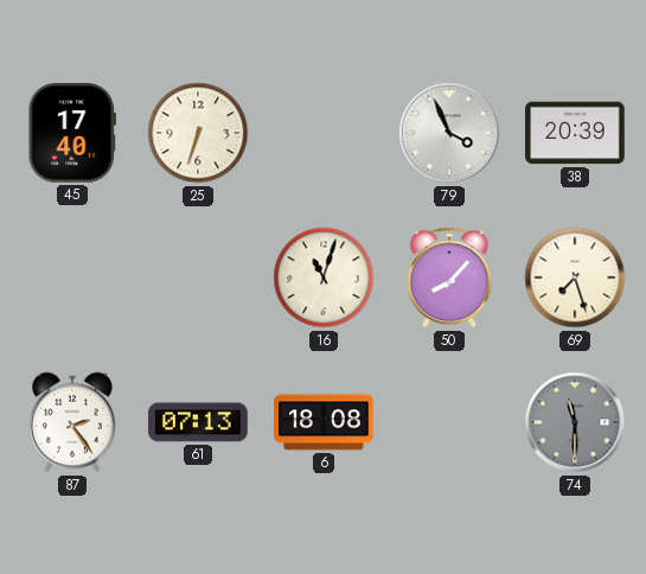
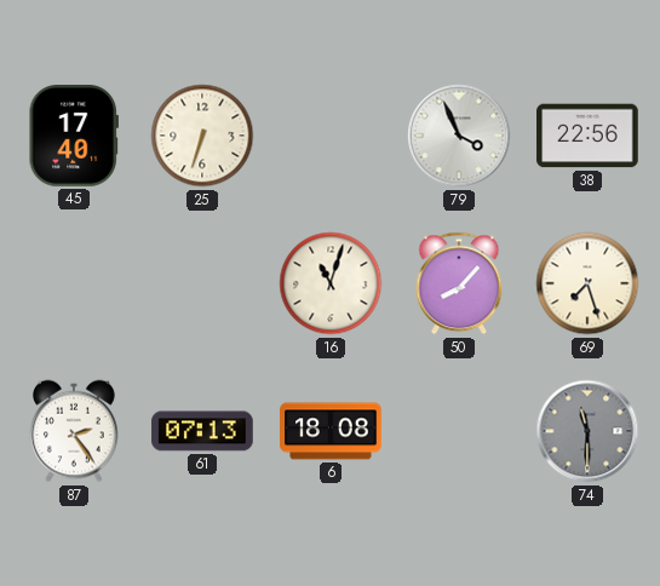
38: 20:39 -> 22:56
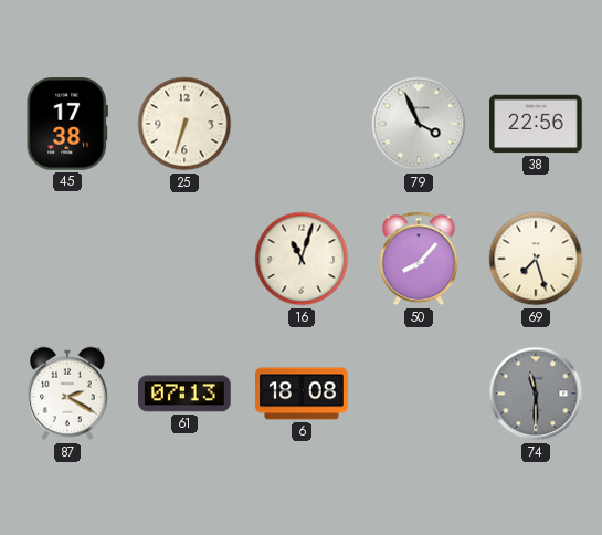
45: 17:40 -> 17:38
87: 2:24 -> 2:20
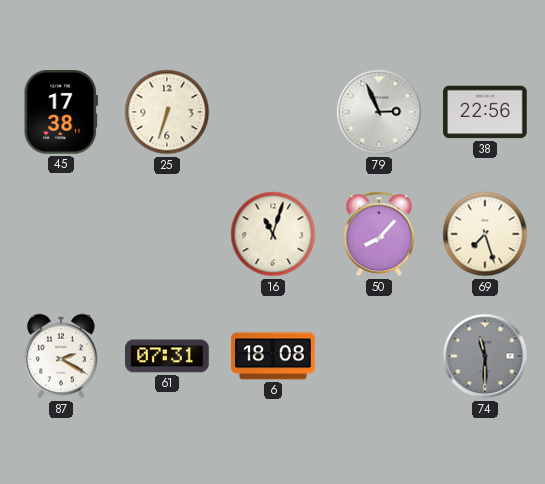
79: 3:56 -> 2:56
61: 07:13 -> 07:31
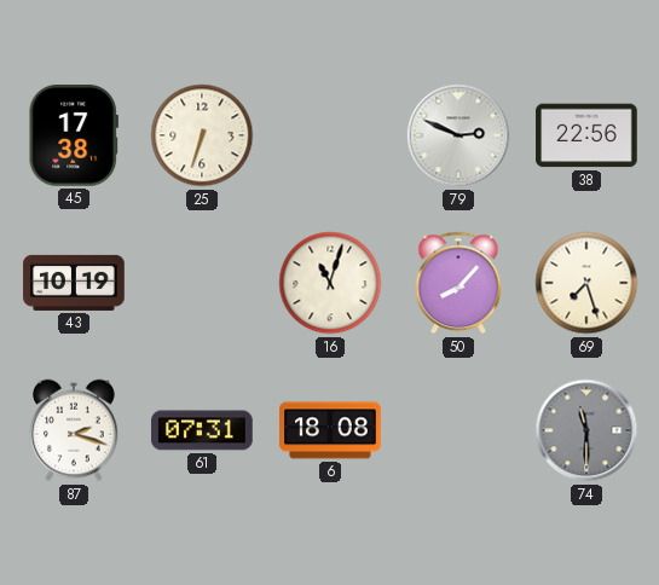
79: 2:56 -> 2:49
43: none -> 10:19
87: 2:20 -> 2:18
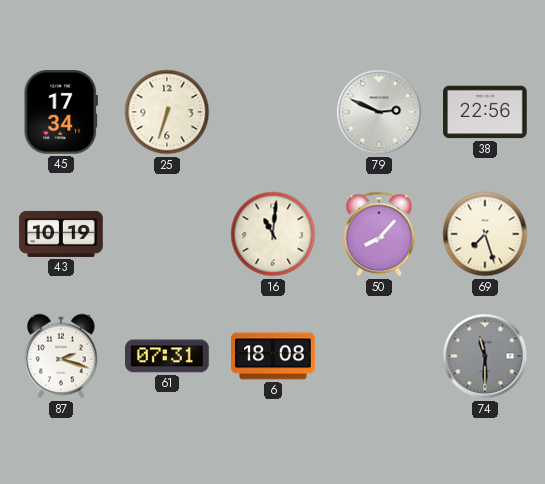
45: 17:38 -> 17:34
16: 11:03 -> 11:01
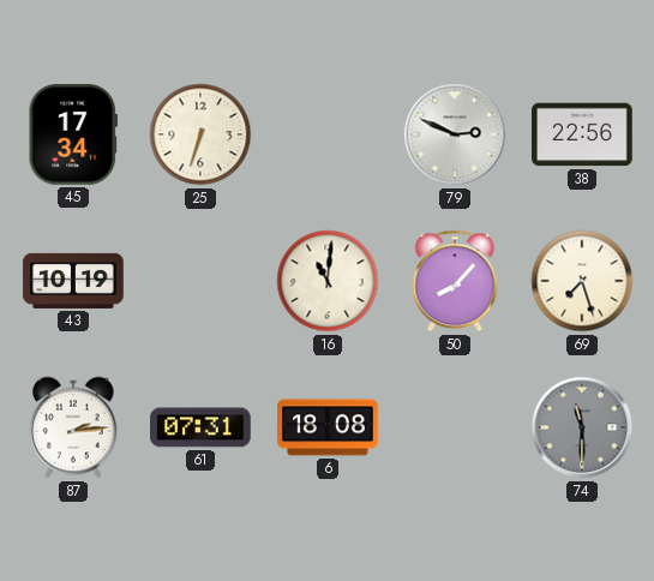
87: 2:18 -> 2:14
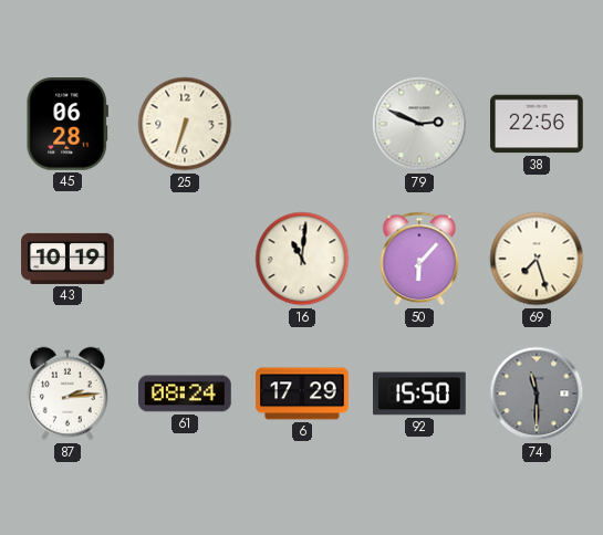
45: 17:34 -> 06:28
50: 8:07 -> 6:07
61: 07:31 -> 08:24
6: 18:08 -> 17:29
92: none -> 15:50
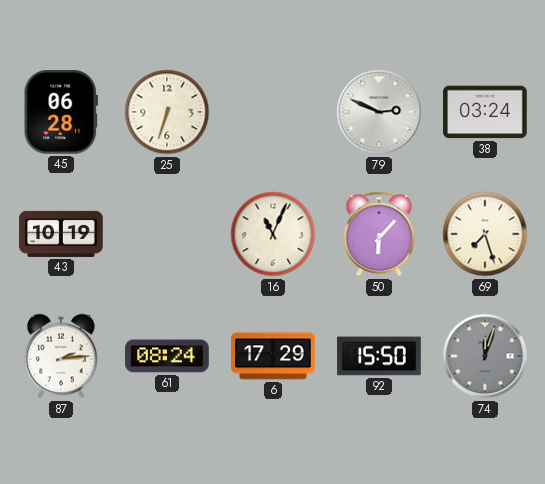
38: 22:56 -> 03:24
16: 11:01 -> 11:04
74: 11:30 -> 12:03
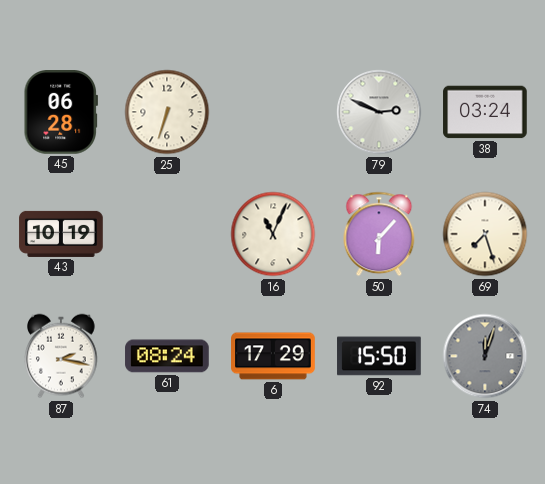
87: 2:14 -> 2:17
